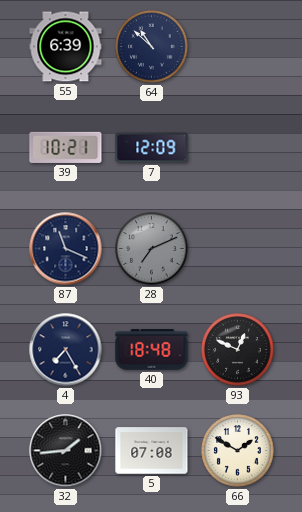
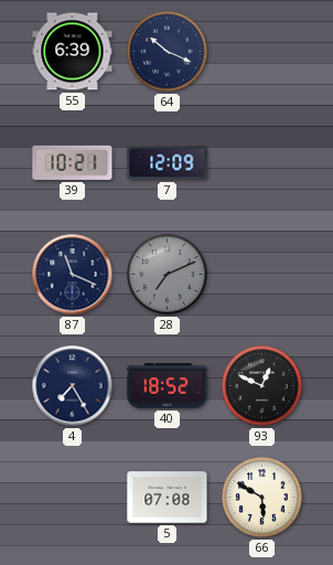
64: 10:52 -> 10:19
40: 18:48 -> 18:52
32: 1:44 -> none
66: 1:50 -> 5:50
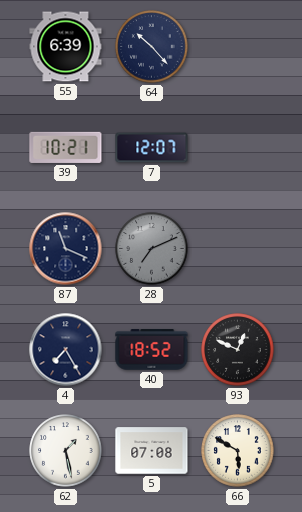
64: 10:19 -> 10:23
7: 12:09 -> 12:07
62: none -> 1:28
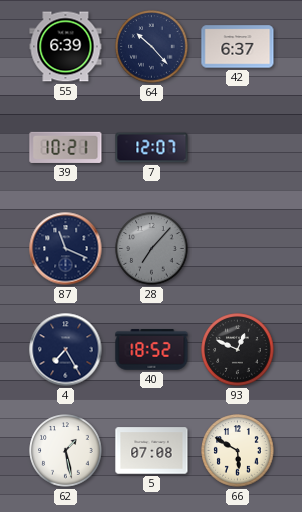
42: none -> 6:37
28: 7:11 -> 7:07
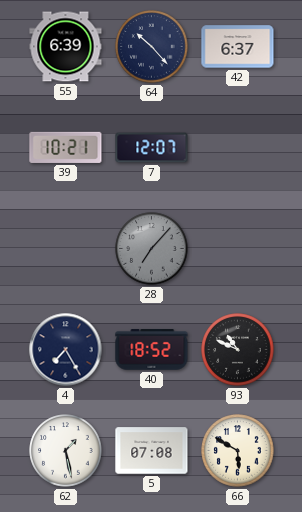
87: 11:19 -> none
93: 12:49 -> 10:49
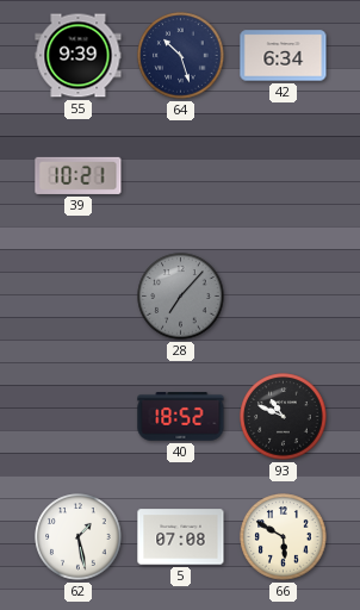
55: 6:39 -> 9:39
64: 10:23 -> 10:27
42: 6:37 -> 6:34
7: 12:07 -> none
4: 7:25 -> none
